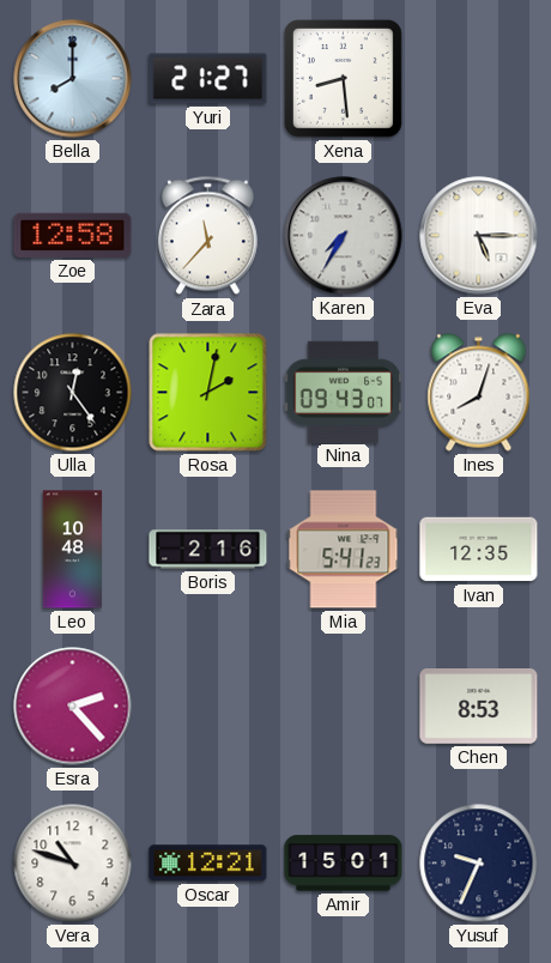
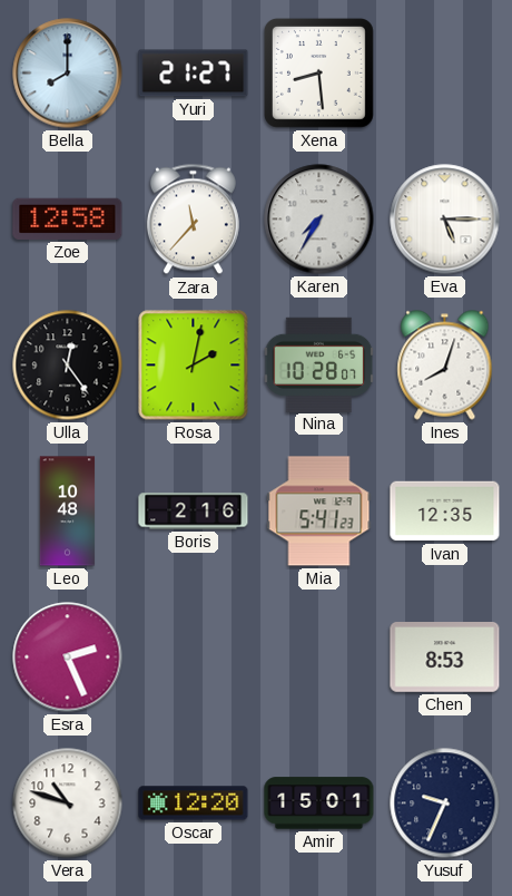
Nina: 09:43 -> 10:28
Esra: 2:23 -> 2:26
Oscar: 12:21 -> 12:20
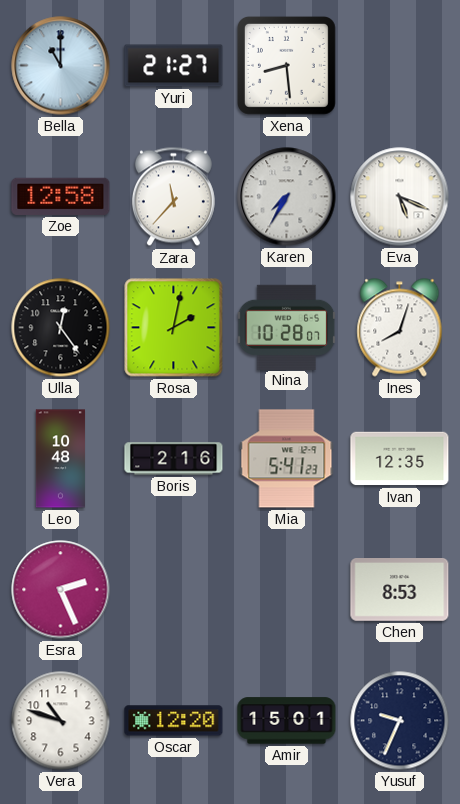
Bella: 8:00 -> 11:00
Eva: 5:15 -> 5:19
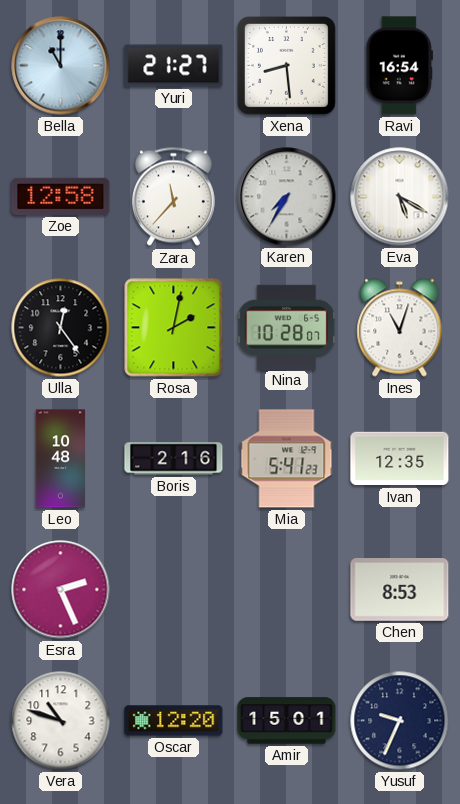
Ravi: none -> 16:54
Eva: 5:19 -> 5:20
Ines: 8:03 -> 11:03
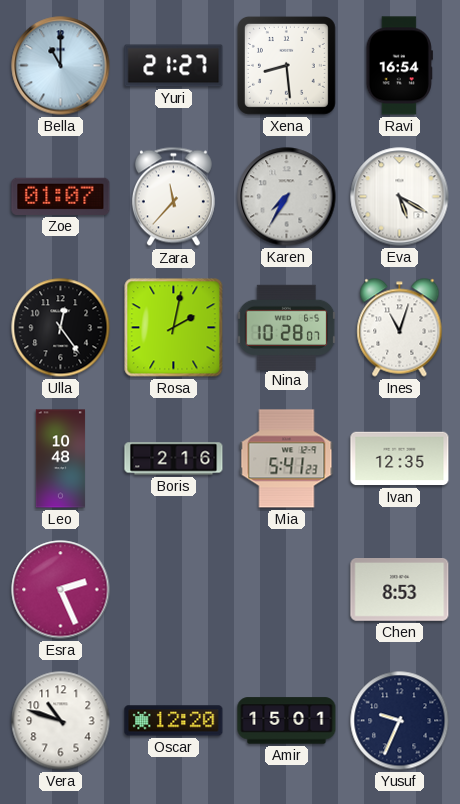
Zoe: 12:58 -> 01:07
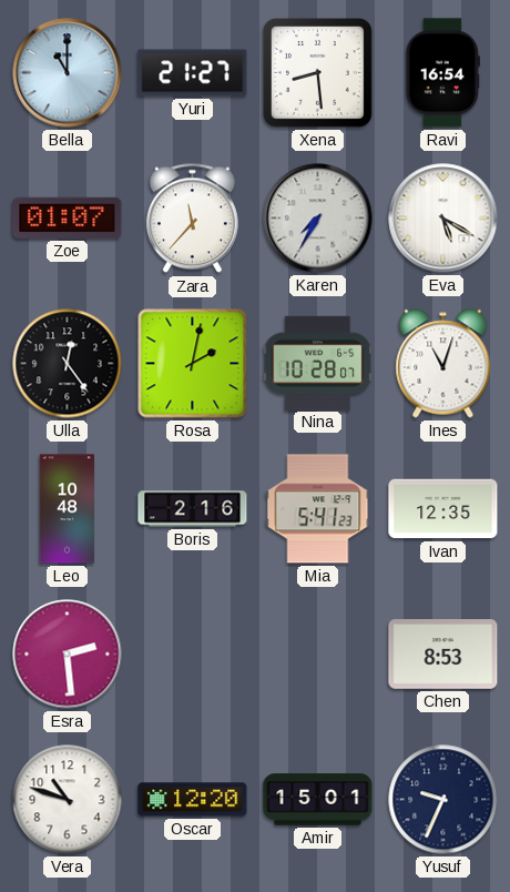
Esra: 2:26 -> 2:29
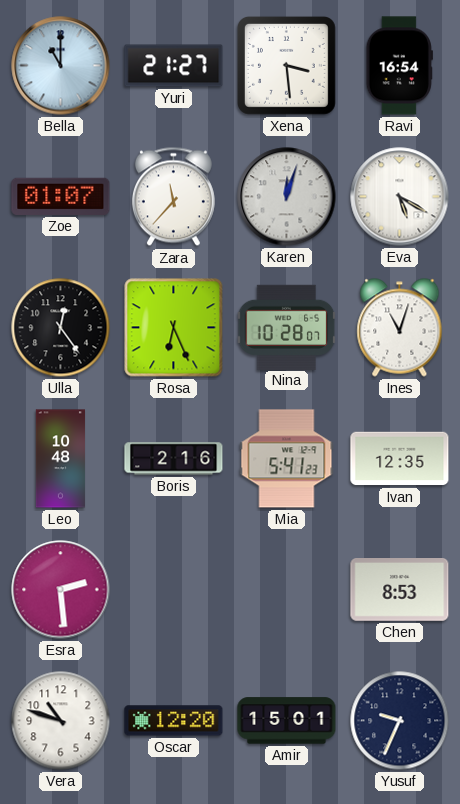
Xena: 8:29 -> 3:29
Karen: 7:35 -> 12:03
Rosa: 2:02 -> 6:26
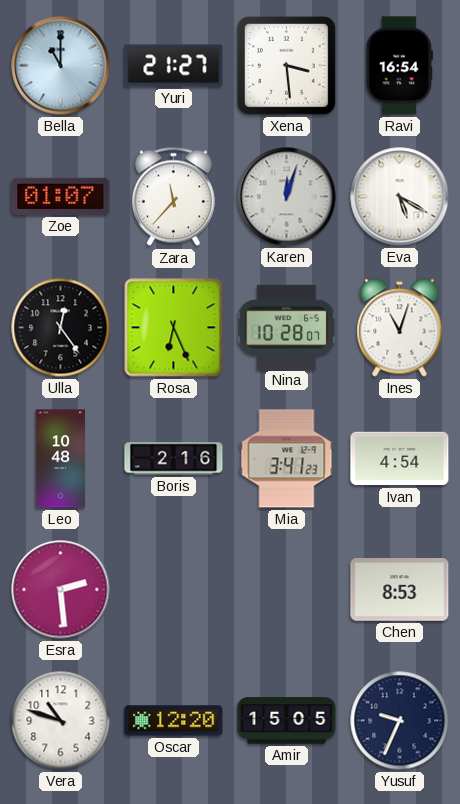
Mia: 5:41 -> 3:41
Ivan: 12:35 -> 4:54
Amir: 15:01 -> 15:05
